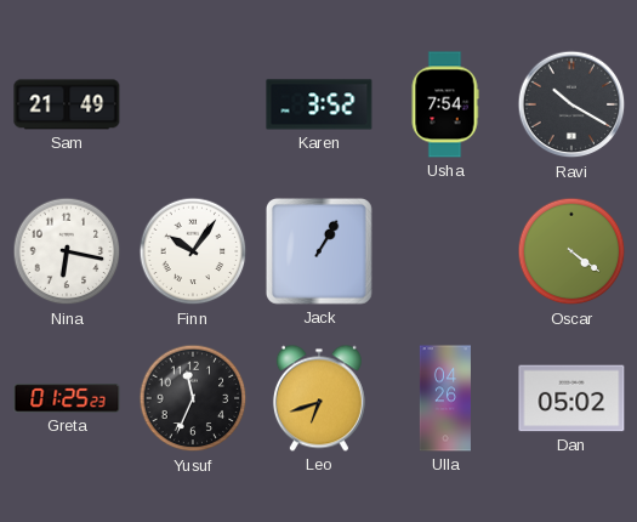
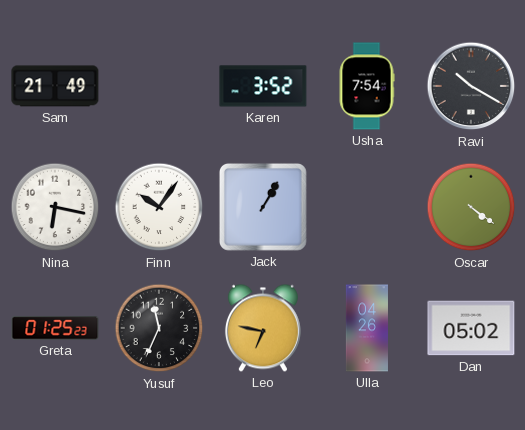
Leo: 6:42 -> 6:47
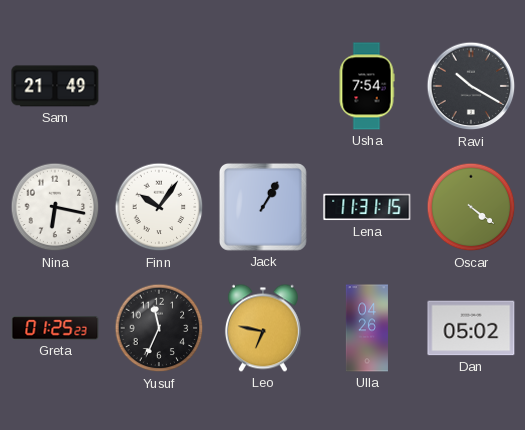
Karen: 3:52 -> none
Lena: none -> 11:31
